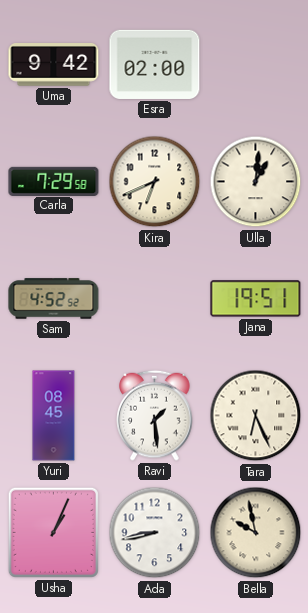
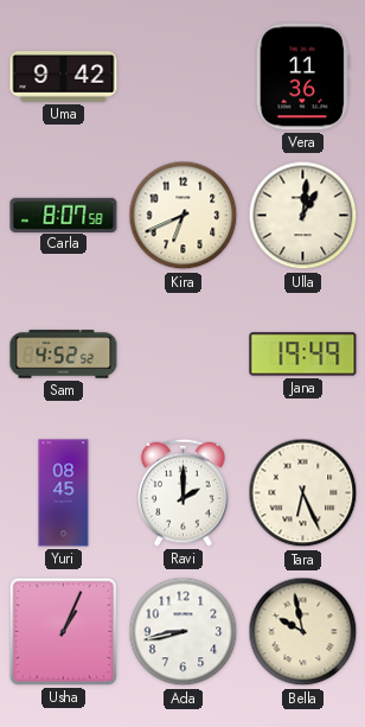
Esra: 02:00 -> none
Vera: none -> 11:36
Carla: 7:29 -> 8:07
Jana: 19:51 -> 19:49
Ravi: 1:29 -> 2:00
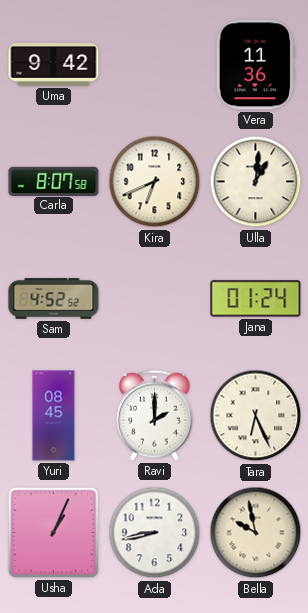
Jana: 19:49 -> 01:24
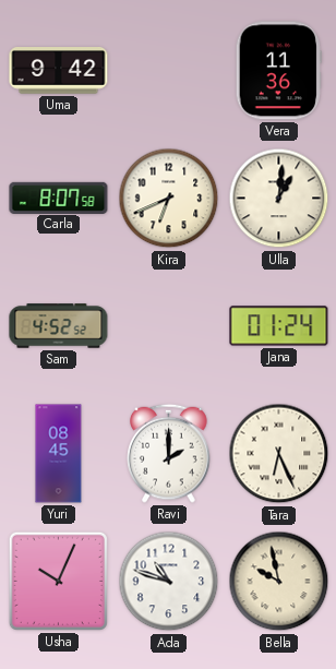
Usha: 1:04 -> 10:04
Ada: 8:43 -> 10:48
